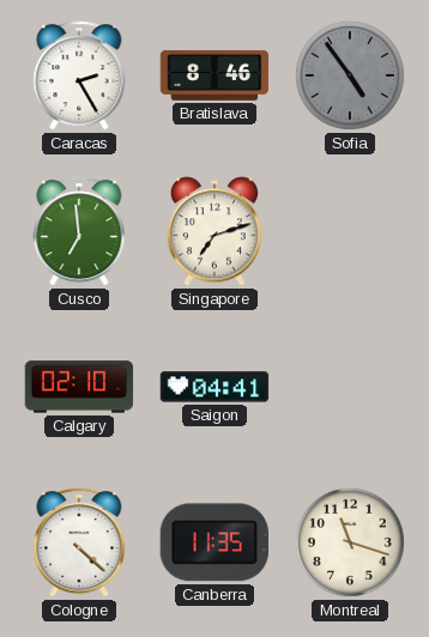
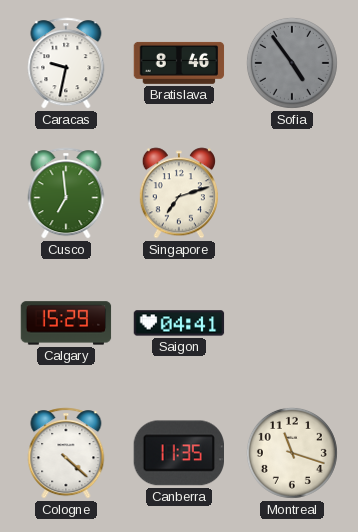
Caracas: 2:25 -> 9:32
Calgary: 02:10 -> 15:29
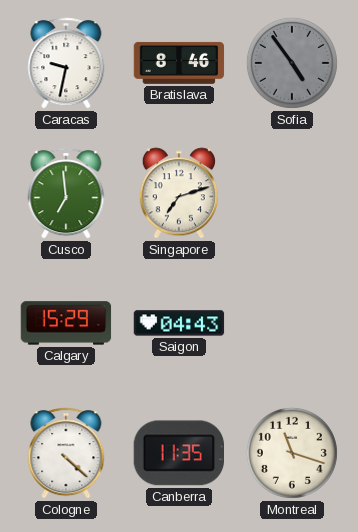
Saigon: 04:41 -> 04:43
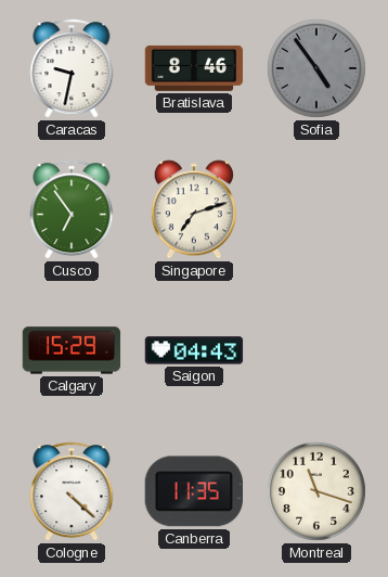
Cusco: 6:59 -> 6:54
